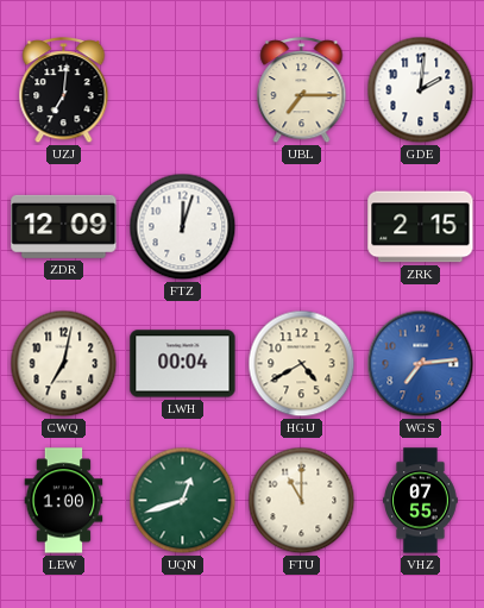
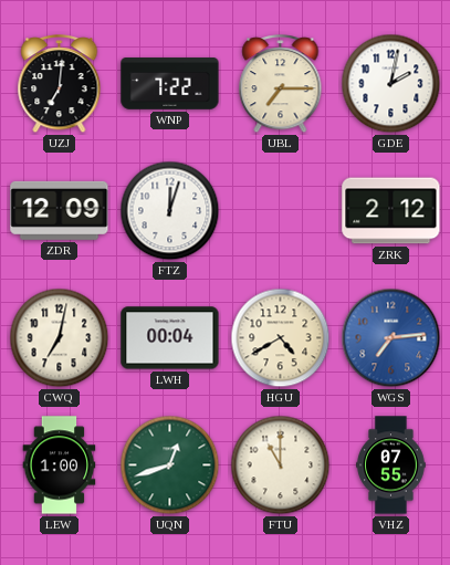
WNP: none -> 7:22
GDE: 2:01 -> 2:02
ZRK: 2:15 -> 2:12
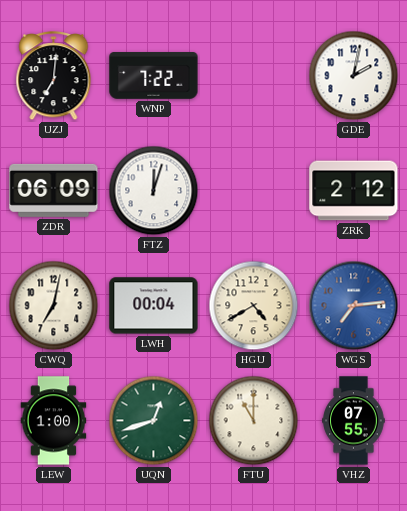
UBL: 7:15 -> none
ZDR: 12:09 -> 06:09
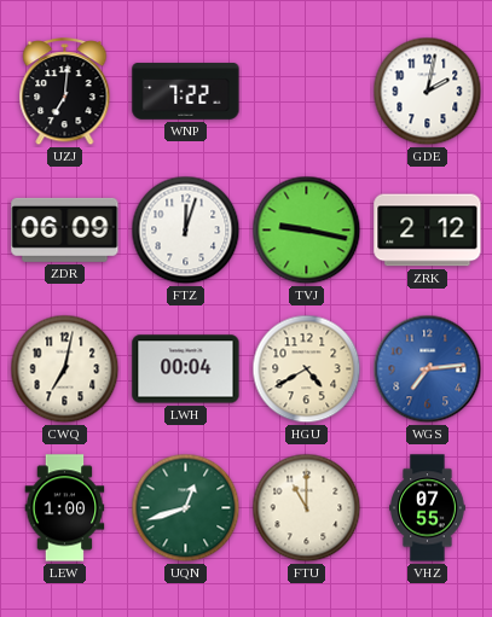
TVJ: none -> 9:17
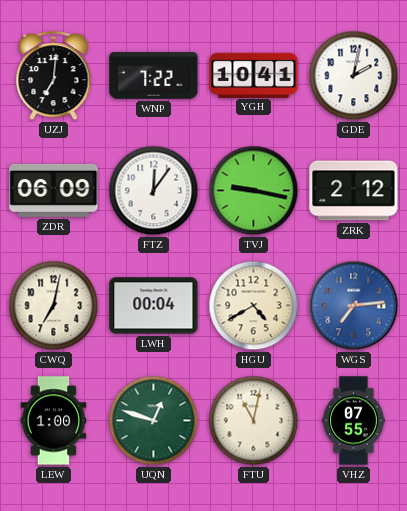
YGH: none -> 10:41
FTZ: 12:03 -> 12:06
UQN: 12:42 -> 12:48
FTU: 11:00 -> 11:02
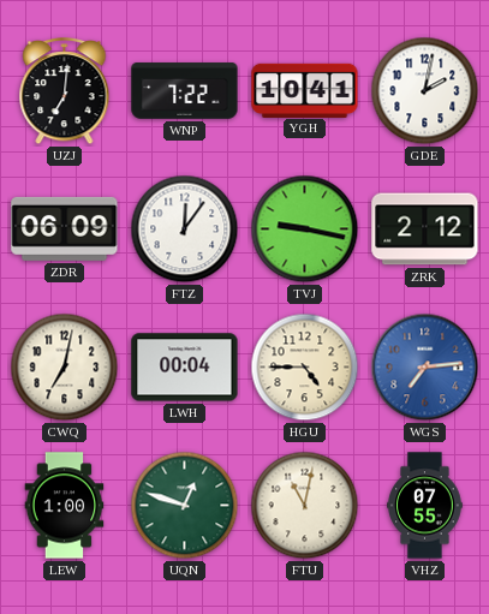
HGU: 4:40 -> 4:45
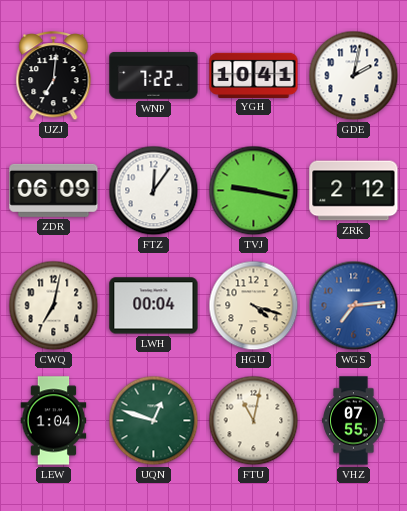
HGU: 4:45 -> 4:18
LEW: 1:00 -> 1:04
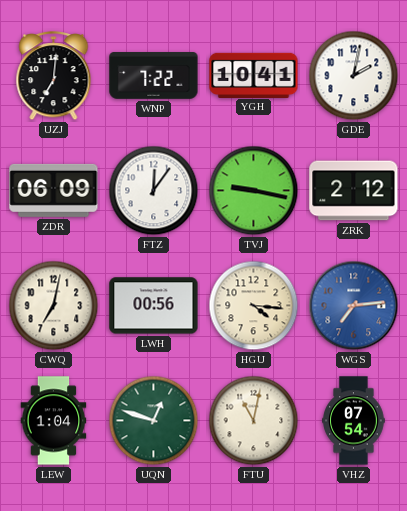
LWH: 00:04 -> 00:56
HGU: 4:18 -> 4:16
VHZ: 07:55 -> 07:54
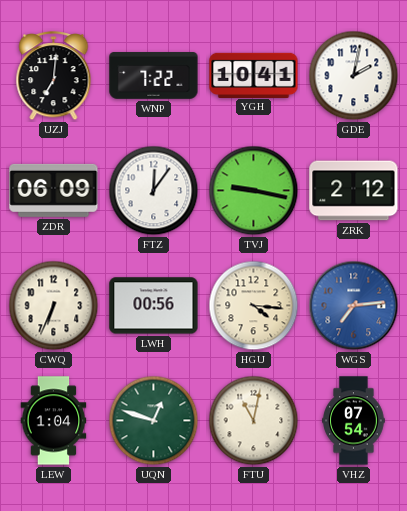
CWQ: 7:02 -> 6:34
